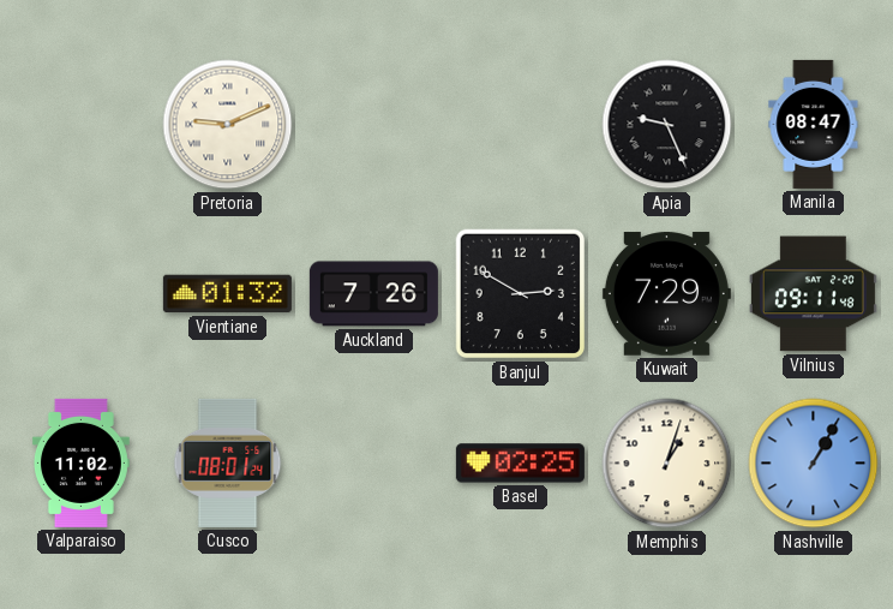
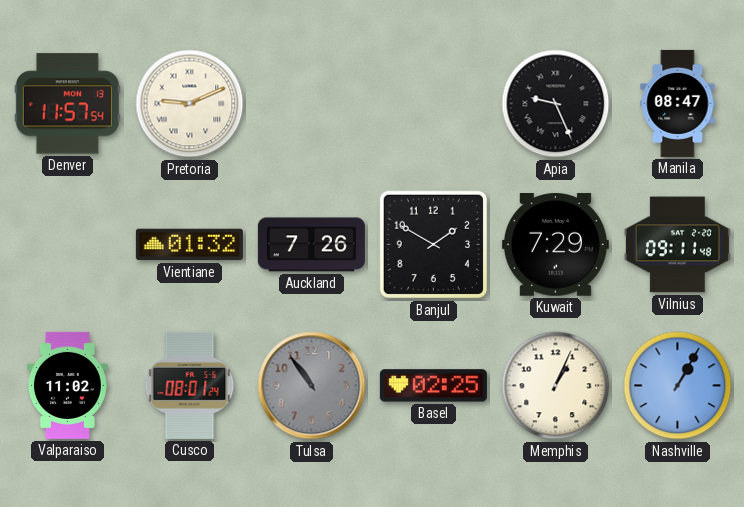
Denver: none -> 11:57
Banjul: 2:50 -> 1:50
Tulsa: none -> 10:54
Memphis: 1:03 -> 1:04
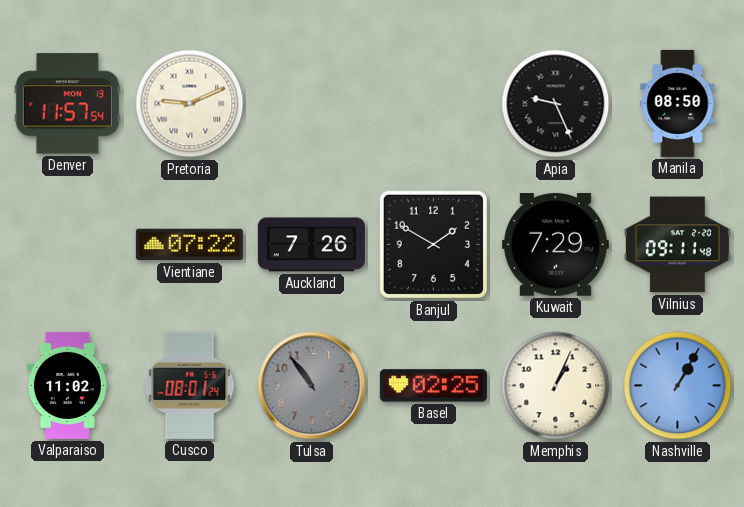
Manila: 08:47 -> 08:50
Vientiane: 01:32 -> 07:22
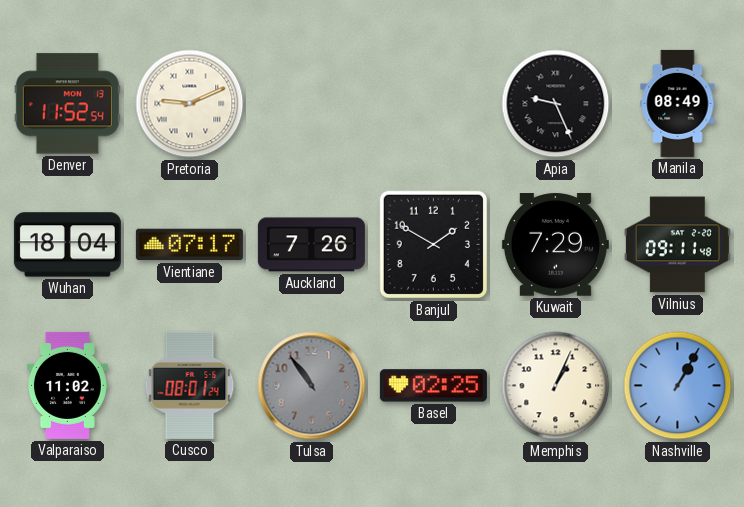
Denver: 11:57 -> 11:52
Manila: 08:50 -> 08:49
Wuhan: none -> 18:04
Vientiane: 07:22 -> 07:17
